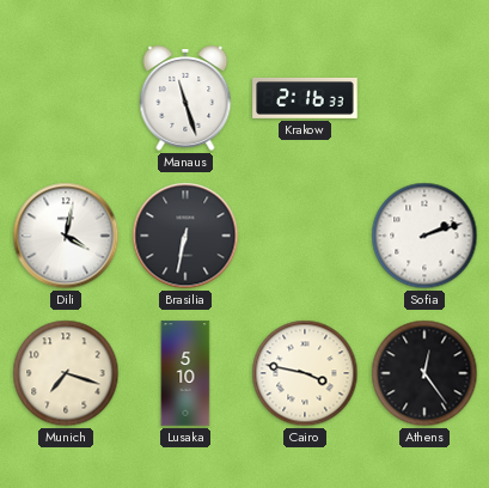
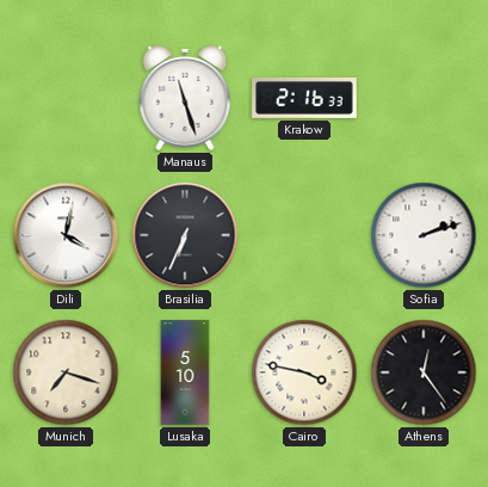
Brasilia: 6:32 -> 6:34
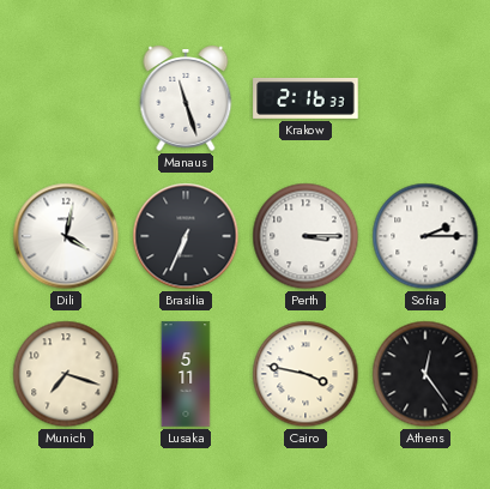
Perth: none -> 3:15
Sofia: 2:12 -> 2:15
Lusaka: 5:10 -> 5:11
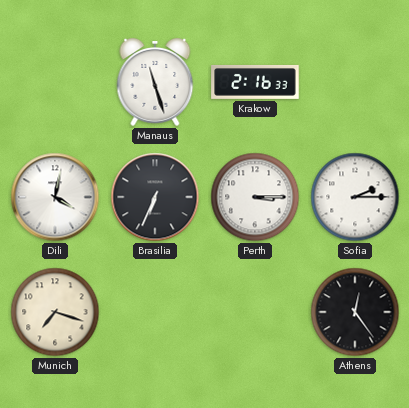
Lusaka: 5:11 -> none
Cairo: 3:47 -> none
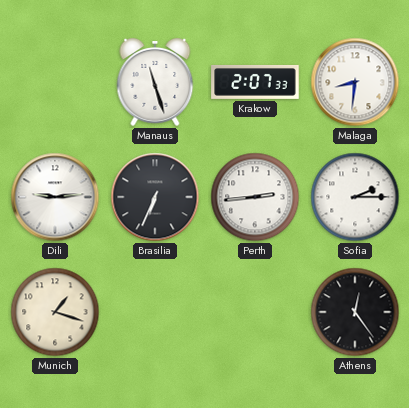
Krakow: 2:16 -> 2:07
Malaga: none -> 8:31
Dili: 4:02 -> 9:14
Perth: 3:15 -> 2:44
Munich: 7:18 -> 1:18
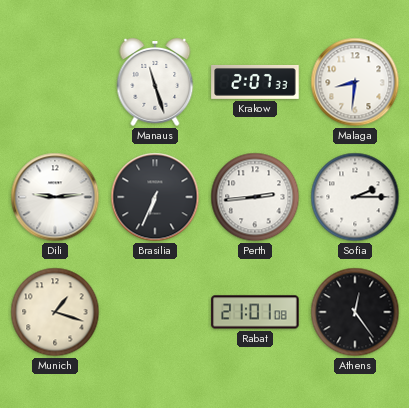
Rabat: none -> 21:01
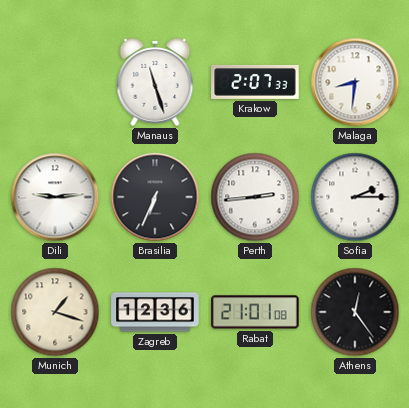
Zagreb: none -> 12:36
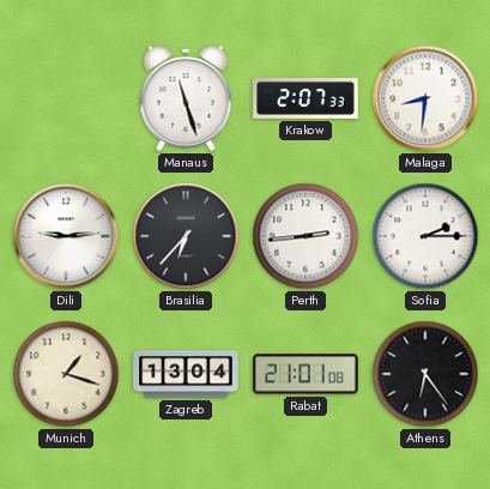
Brasilia: 6:34 -> 6:37
Zagreb: 12:36 -> 13:04
Athens: 12:24 -> 6:24
